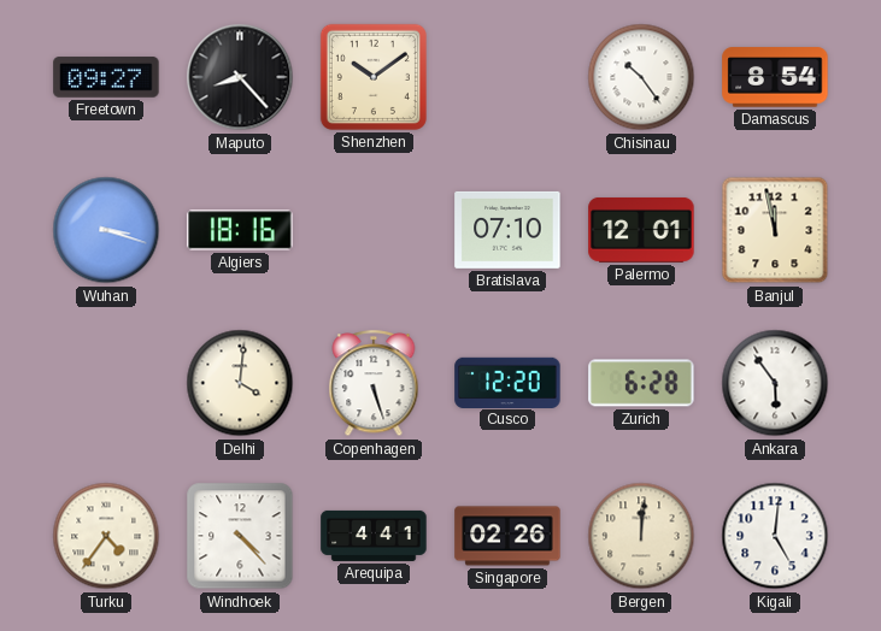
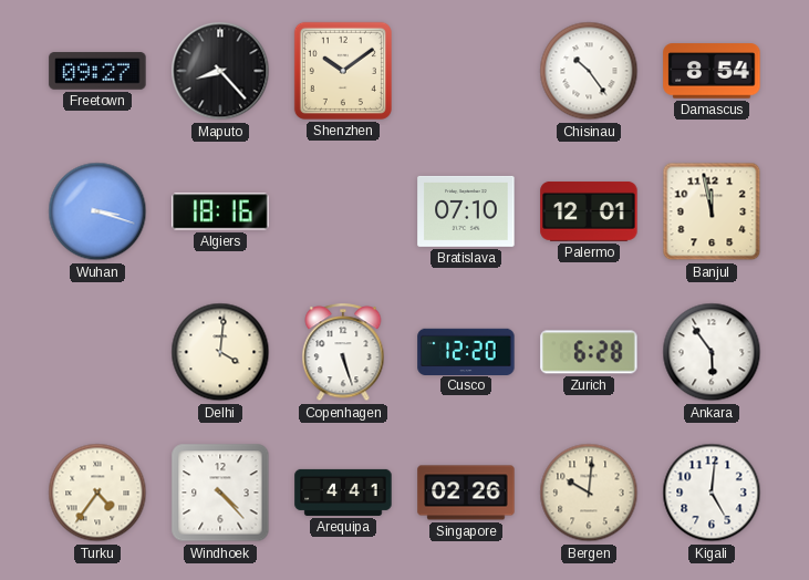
Bergen: 12:01 -> 10:01
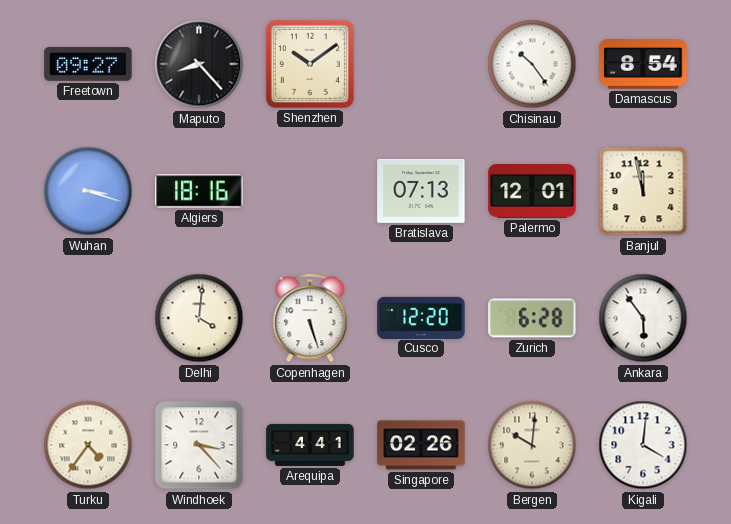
Bratislava: 07:10 -> 07:13
Windhoek: 4:23 -> 3:23
Kigali: 5:01 -> 4:01
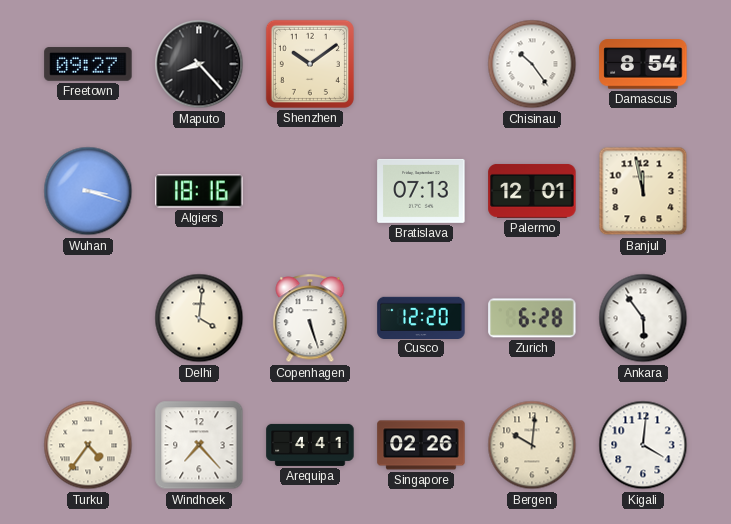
Windhoek: 3:23 -> 7:23
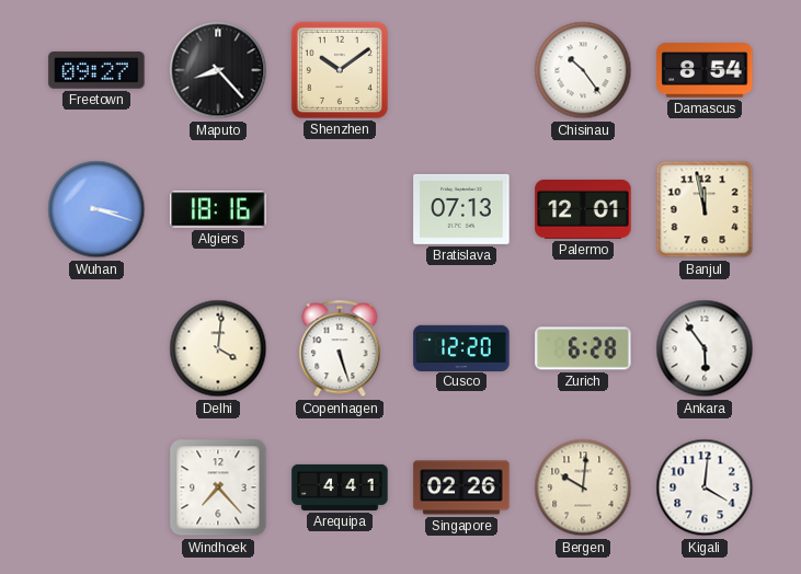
Turku: 4:36 -> none
